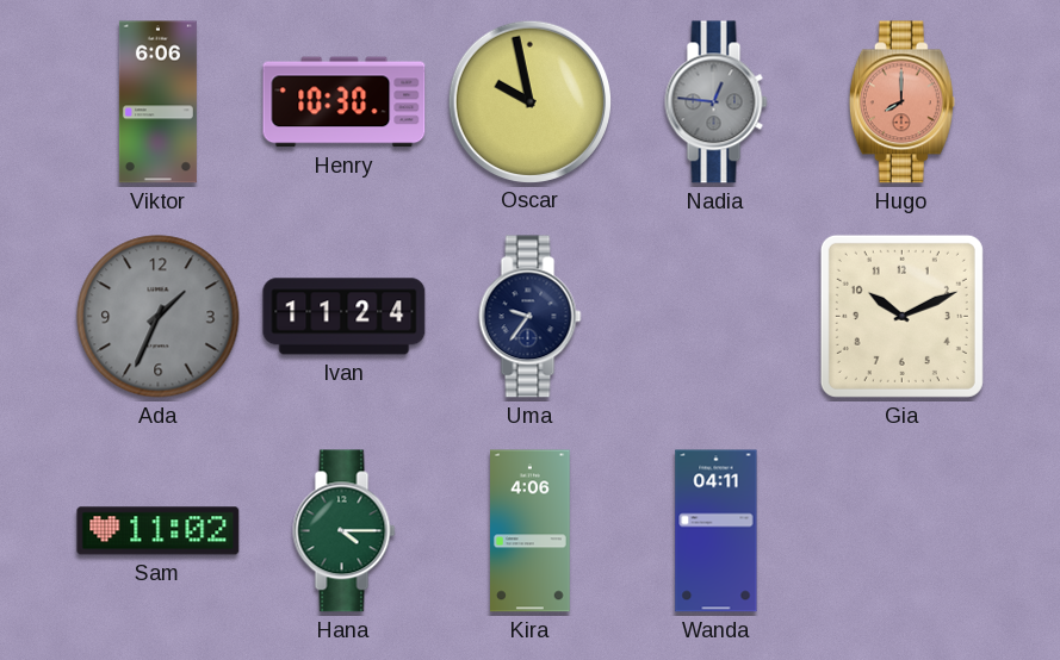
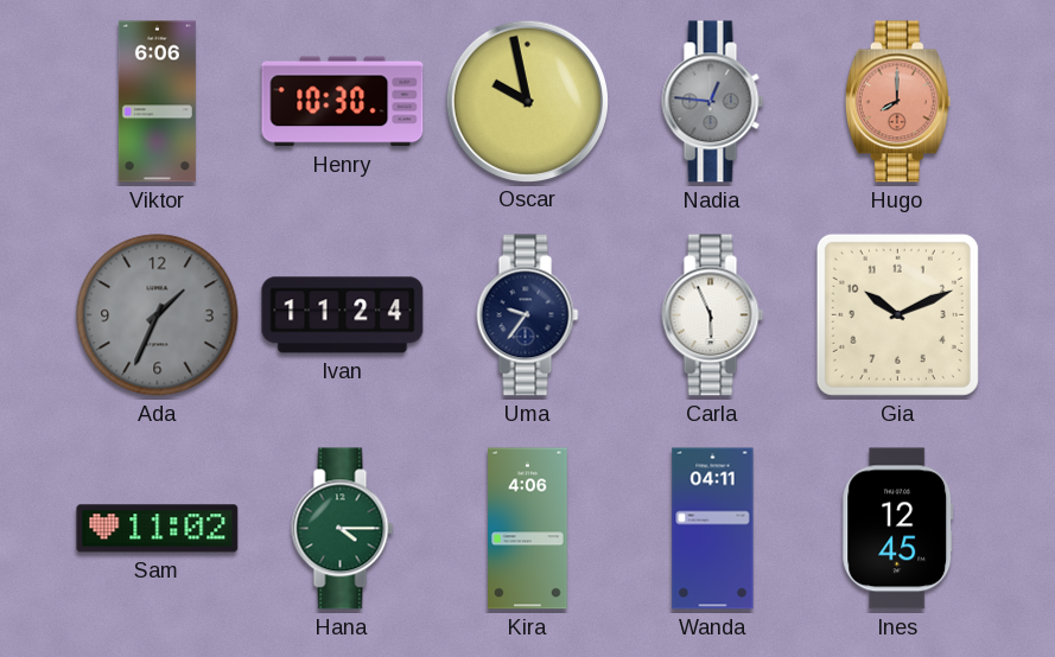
Carla: none -> 5:56
Ines: none -> 12:45
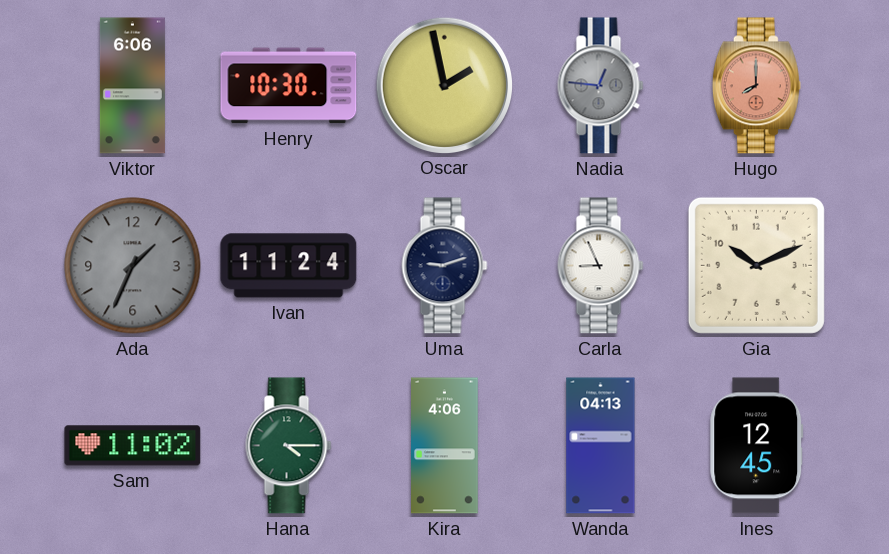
Oscar: 9:58 -> 1:58
Uma: 9:36 -> 9:12
Carla: 5:56 -> 8:56
Wanda: 04:11 -> 04:13
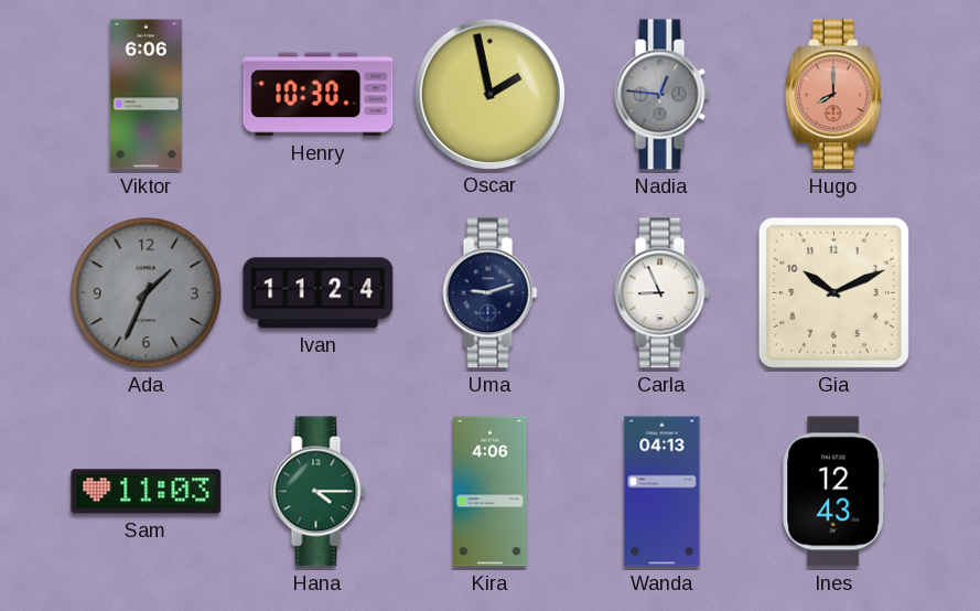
Sam: 11:02 -> 11:03
Ines: 12:45 -> 12:43
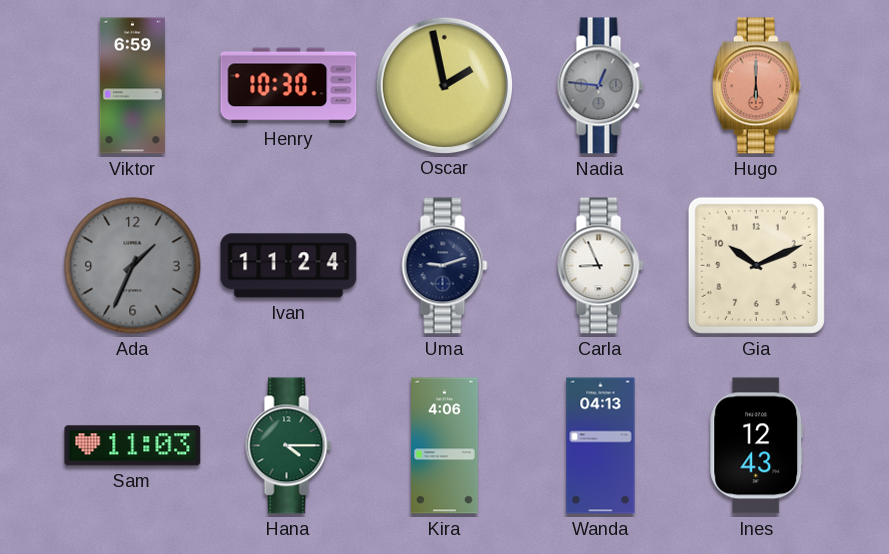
Viktor: 6:06 -> 6:59
Hugo: 8:00 -> 6:00
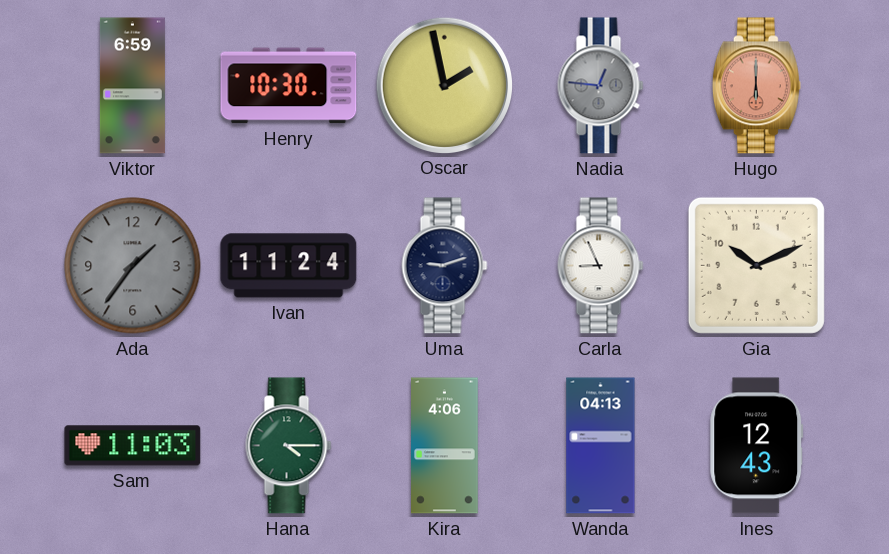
Ada: 1:34 -> 1:36
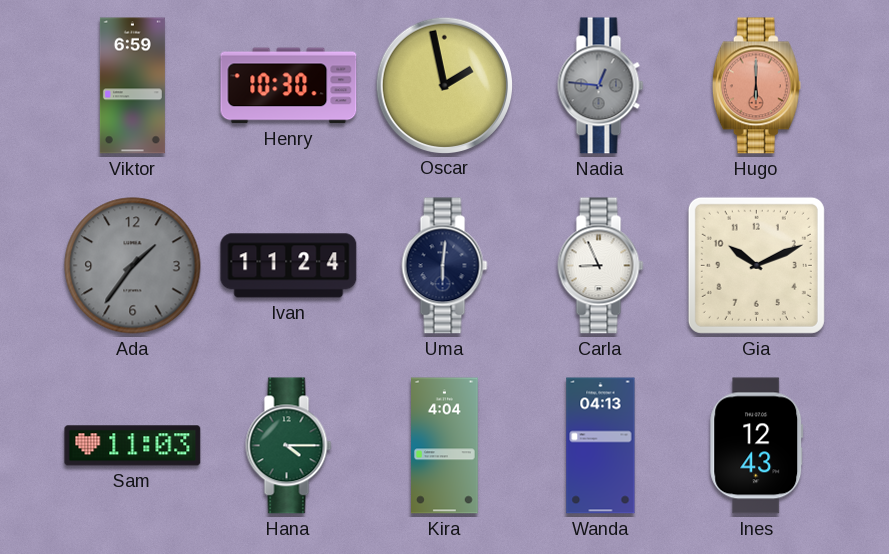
Uma: 9:12 -> 6:01
Kira: 4:06 -> 4:04
